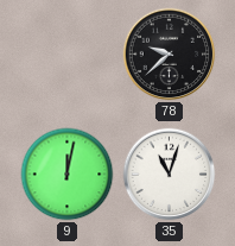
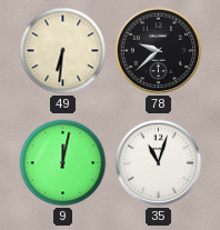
49: none -> 6:31
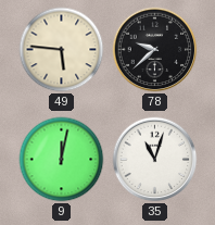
49: 6:31 -> 5:46
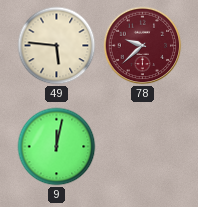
78 dial: black -> burgundy
35: 11:03 -> none
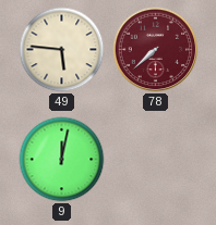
78: 9:38 -> 7:38
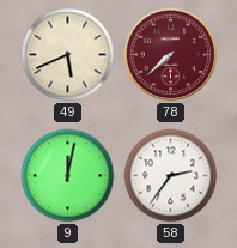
49: 5:46 -> 5:41
58: none -> 2:36
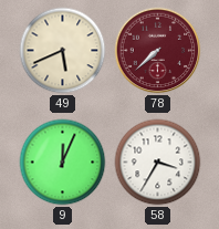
9: 12:02 -> 12:04
58: 2:36 -> 3:35
